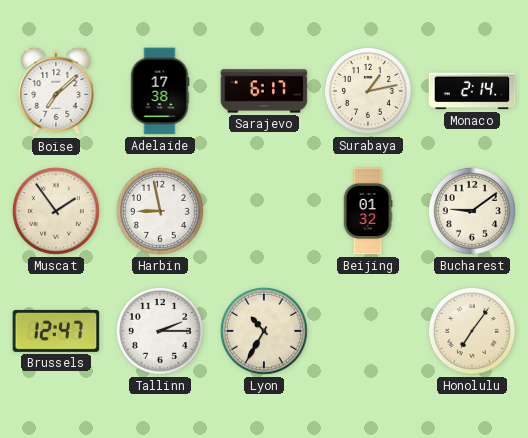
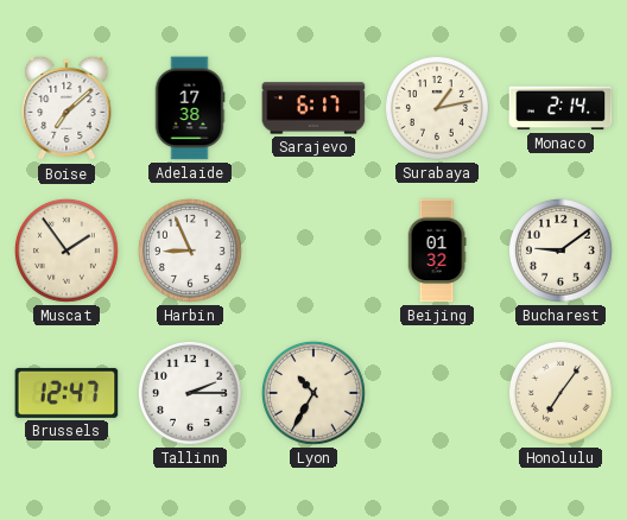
Harbin: 8:58 -> 8:56
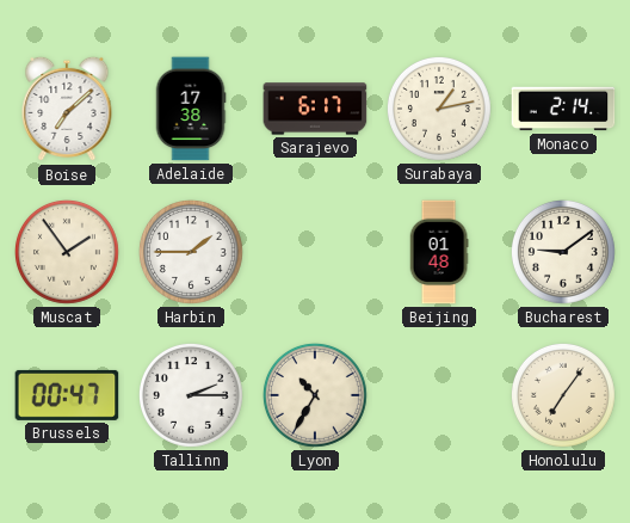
Harbin: 8:56 -> 1:45
Beijing: 01:32 -> 01:48
Brussels: 12:47 -> 00:47
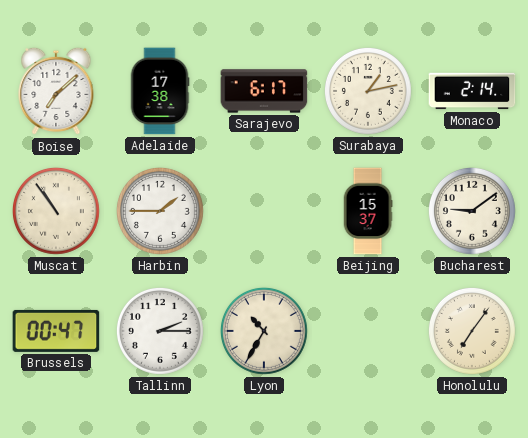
Muscat: 1:54 -> 10:54
Beijing: 01:48 -> 15:37
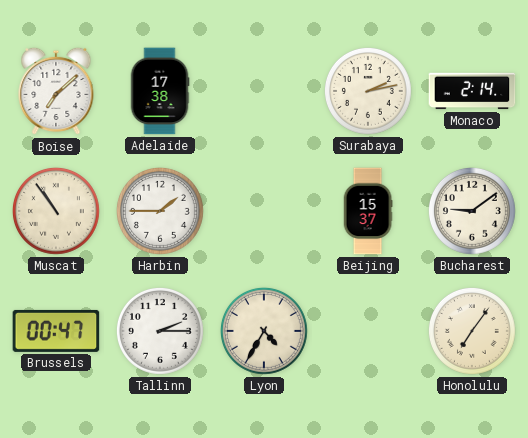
Sarajevo: 6:17 -> none
Surabaya: 1:13 -> 2:13
Lyon: 10:35 -> 4:35
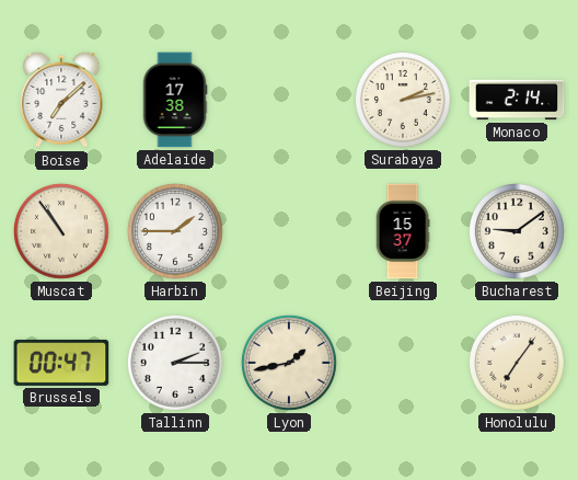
Lyon: 4:35 -> 1:43
